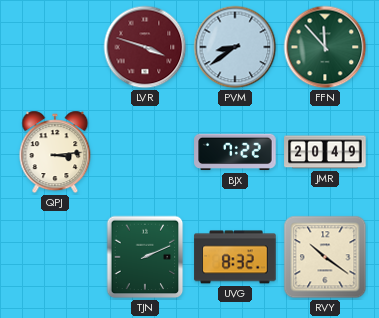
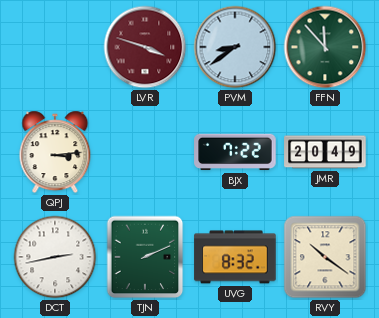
DCT: none -> 2:43
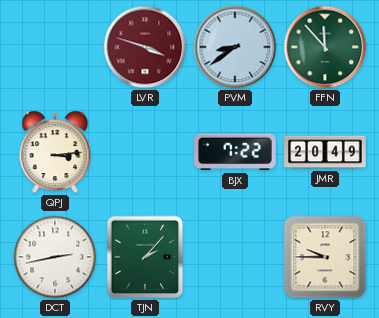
TJN: 2:11 -> 2:07
UVG: 8:32 -> none
RVY: 10:21 -> 9:45
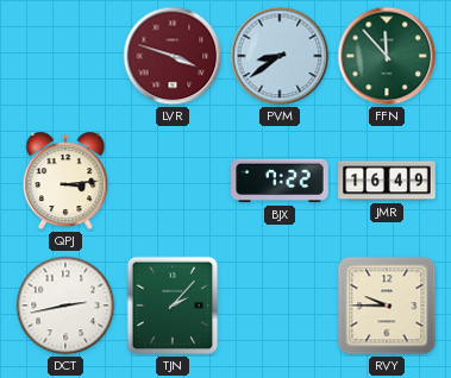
JMR: 20:49 -> 16:49
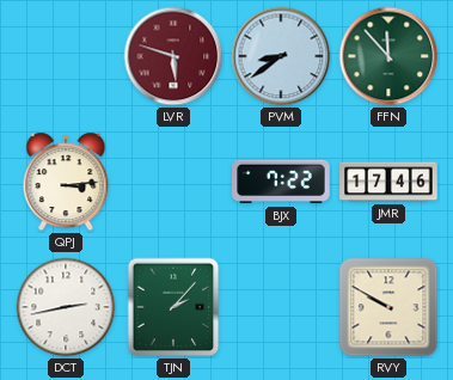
LVR: 3:48 -> 5:48
JMR: 16:49 -> 17:46
RVY: 9:45 -> 9:50
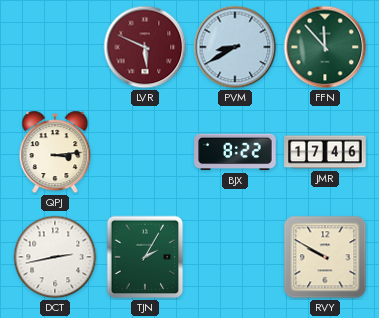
LVR: 5:48 -> 5:49
PVM: 8:39 -> 8:40
BJX: 7:22 -> 8:22
TJN: 2:07 -> 2:05
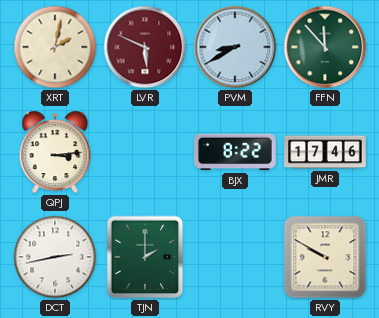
XRT: none -> 2:02
TJN: 2:05 -> 2:00
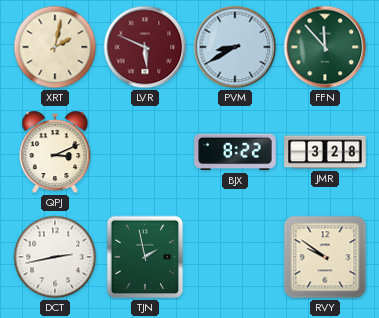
QPJ: 3:14 -> 3:11
JMR: 17:46 -> 3:28
TJN: 2:00 -> 1:58
RVY: 9:50 -> 9:51
